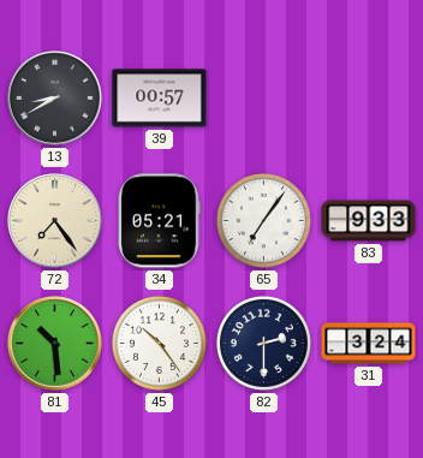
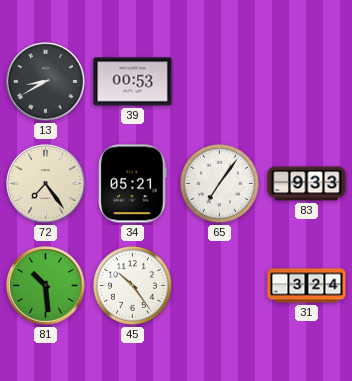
39: 00:57 -> 00:53
82: 2:30 -> none
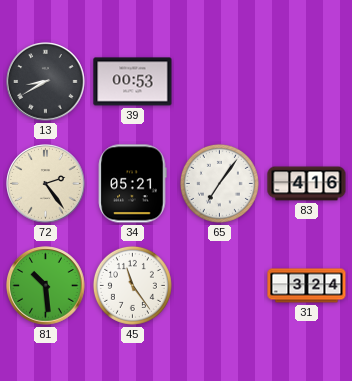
72: 7:24 -> 2:24
83: 9:33 -> 4:16
45: 10:24 -> 11:24
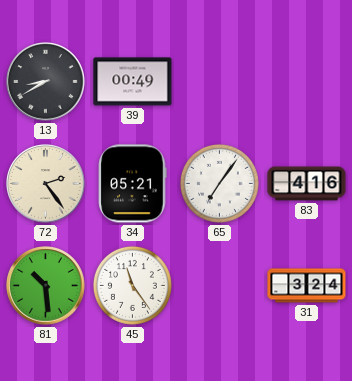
39: 00:53 -> 00:49
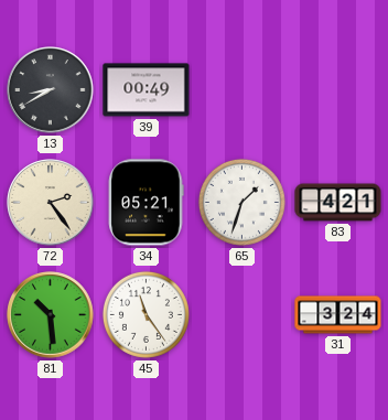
65: 7:06 -> 1:33
83: 4:16 -> 4:21
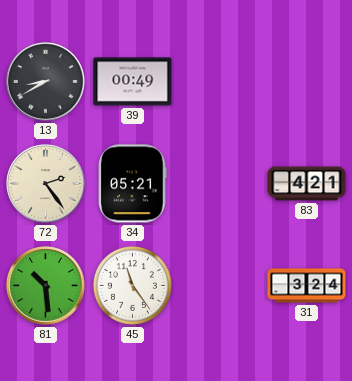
65: 1:33 -> none
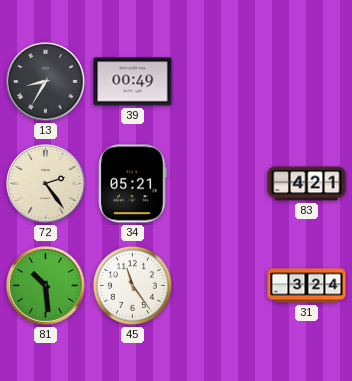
13: 8:40 -> 8:35
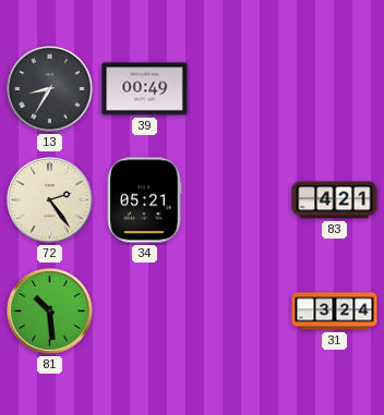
45: 11:24 -> none
